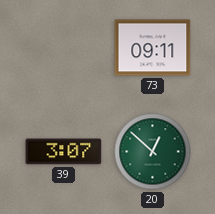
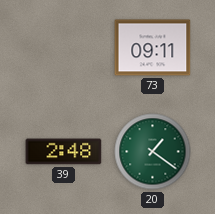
39: 3:07 -> 2:48
20: 12:52 -> 1:21
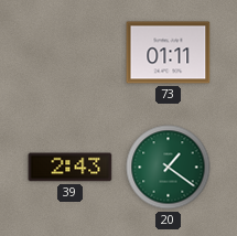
73: 09:11 -> 01:11
39: 2:48 -> 2:43
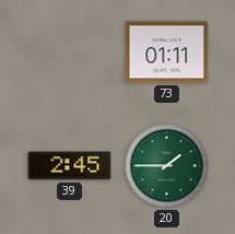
39: 2:43 -> 2:45
20: 1:21 -> 1:45
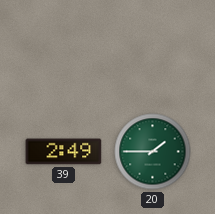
73: 01:11 -> none
39: 2:45 -> 2:49
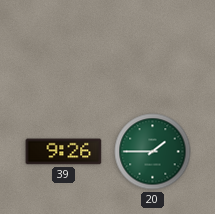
39: 2:49 -> 9:26
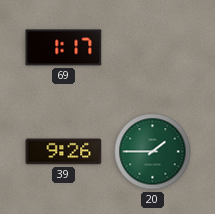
69: none -> 1:17
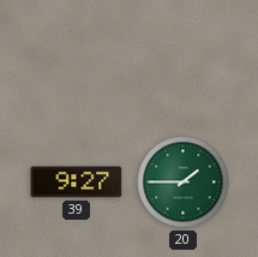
69: 1:17 -> none
39: 9:26 -> 9:27
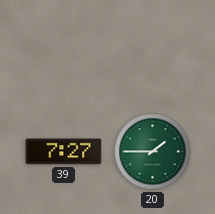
39: 9:27 -> 7:27
